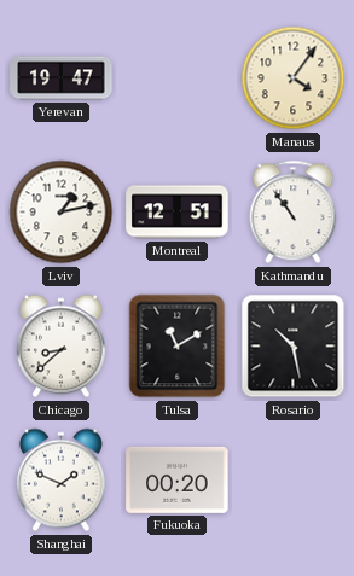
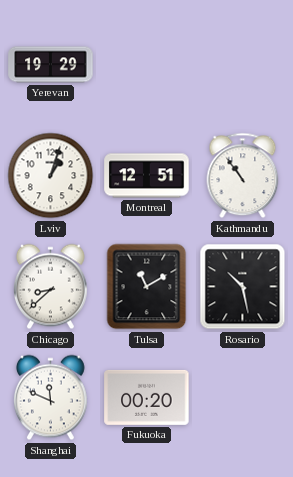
Yerevan: 19:47 -> 19:29
Manaus: 4:06 -> none
Lviv: 1:13 -> 1:03
Shanghai: 1:49 -> 11:49
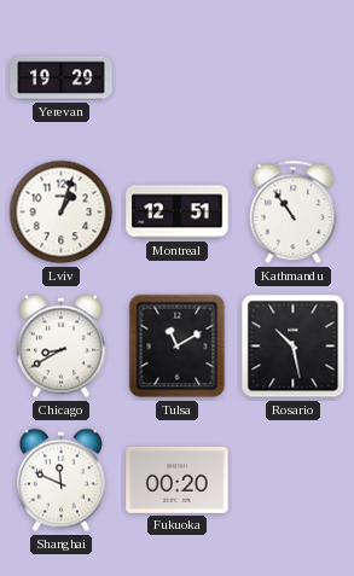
Chicago: 8:38 -> 8:40
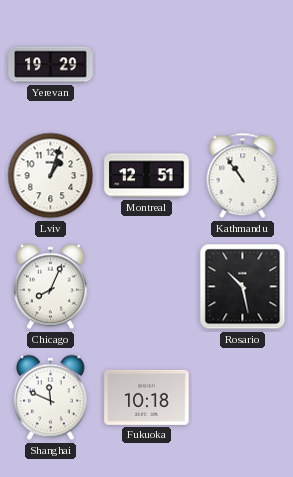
Chicago: 8:40 -> 8:04
Tulsa: 11:10 -> none
Fukuoka: 00:20 -> 10:18
